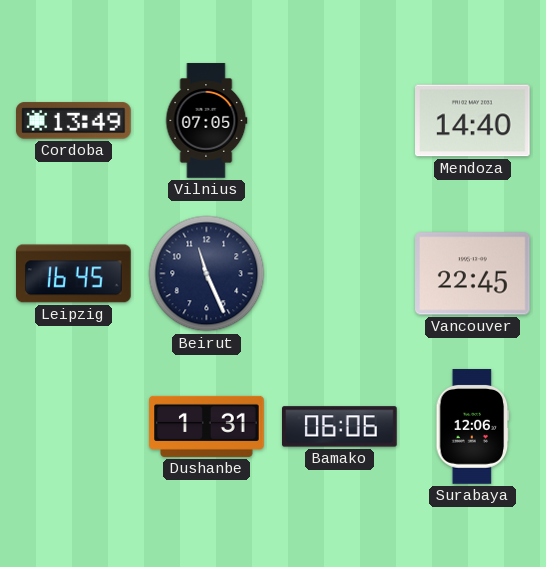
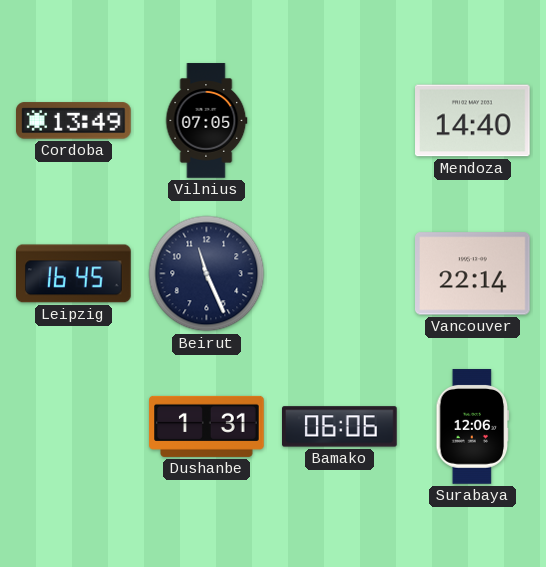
Vancouver: 22:45 -> 22:14
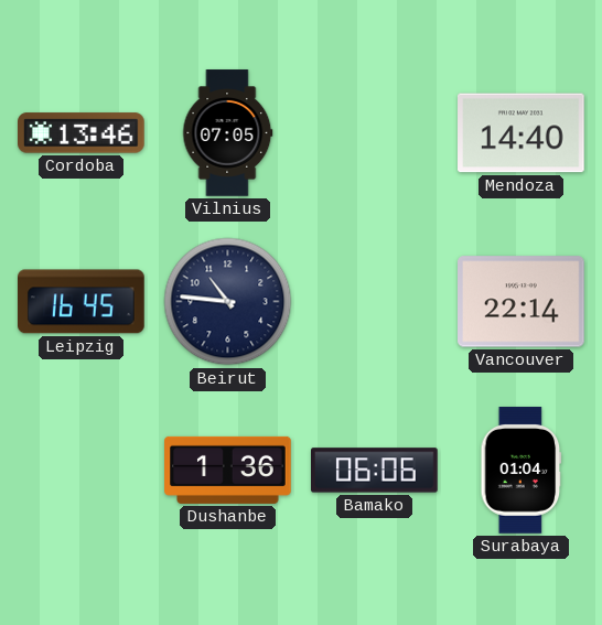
Cordoba: 13:49 -> 13:46
Beirut: 11:26 -> 10:46
Dushanbe: 1:31 -> 1:36
Surabaya: 12:06 -> 01:04
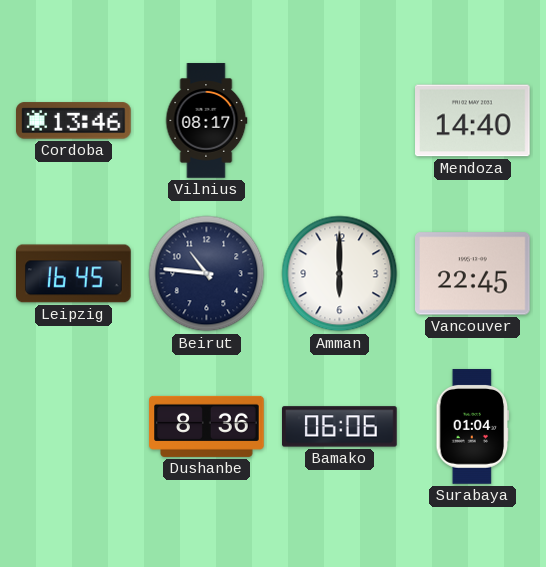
Vilnius: 07:05 -> 08:17
Amman: none -> 6:00
Vancouver: 22:14 -> 22:45
Dushanbe: 1:36 -> 8:36
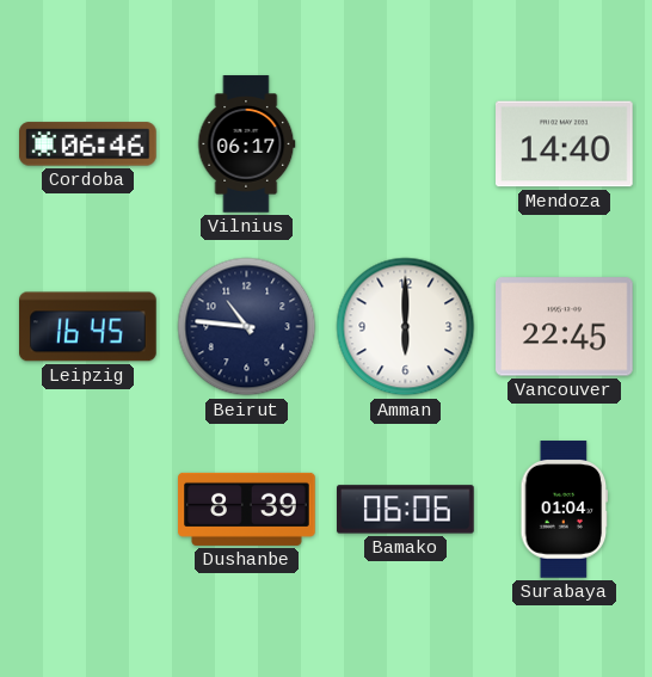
Cordoba: 13:46 -> 06:46
Vilnius: 08:17 -> 06:17
Dushanbe: 8:36 -> 8:39
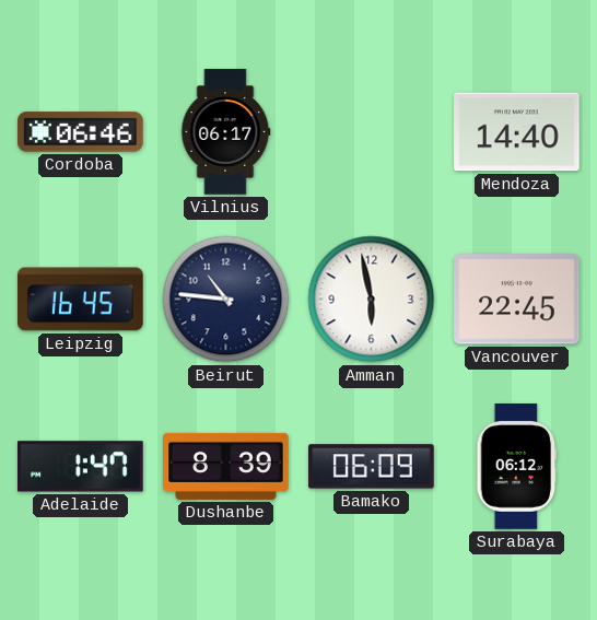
Amman: 6:00 -> 5:58
Adelaide: none -> 1:47
Bamako: 06:06 -> 06:09
Surabaya: 01:04 -> 06:12
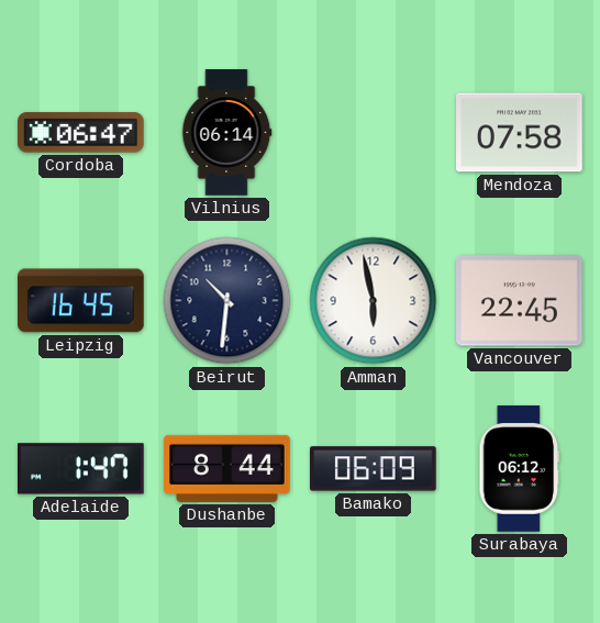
Cordoba: 06:46 -> 06:47
Vilnius: 06:17 -> 06:14
Mendoza: 14:40 -> 07:58
Beirut: 10:46 -> 10:31
Dushanbe: 8:39 -> 8:44
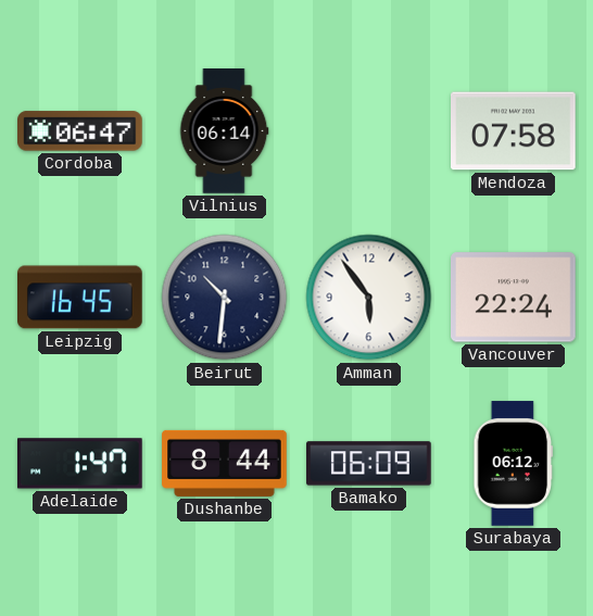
Amman: 5:58 -> 5:54
Vancouver: 22:45 -> 22:24
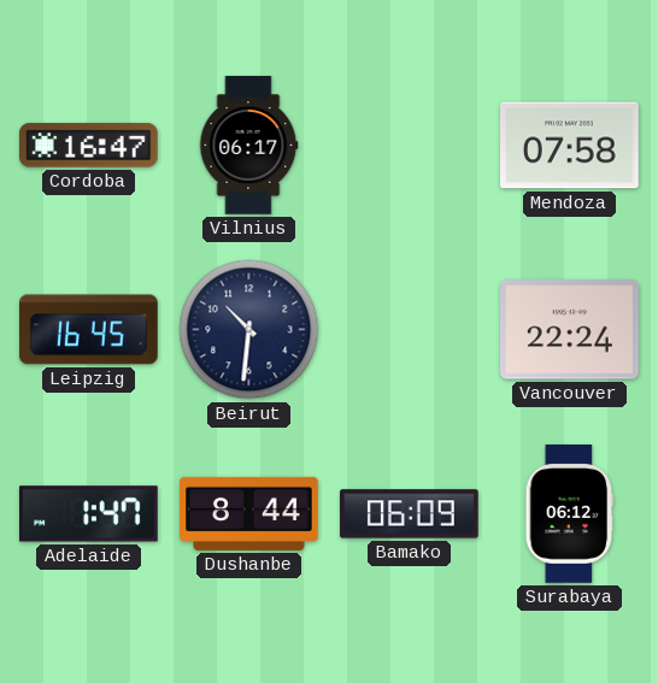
Cordoba: 06:47 -> 16:47
Vilnius: 06:14 -> 06:17
Amman: 5:54 -> none
